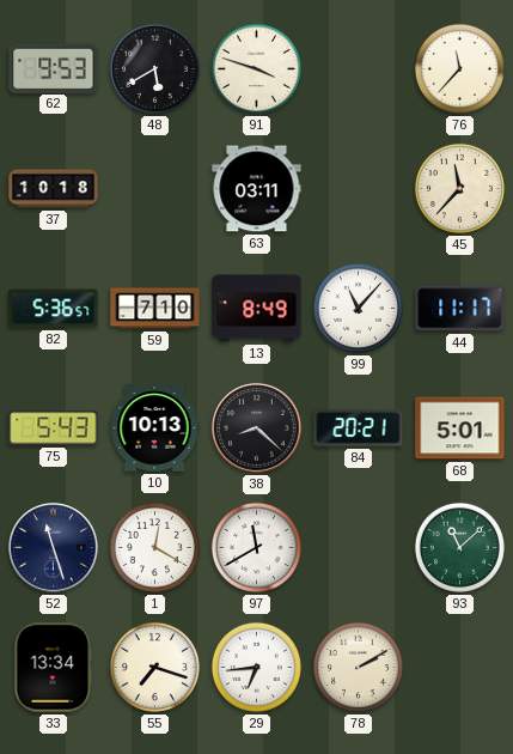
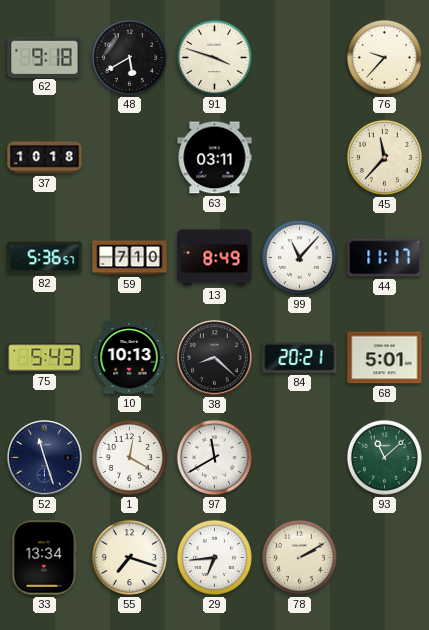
62: 9:53 -> 9:18
76: 11:37 -> 9:37
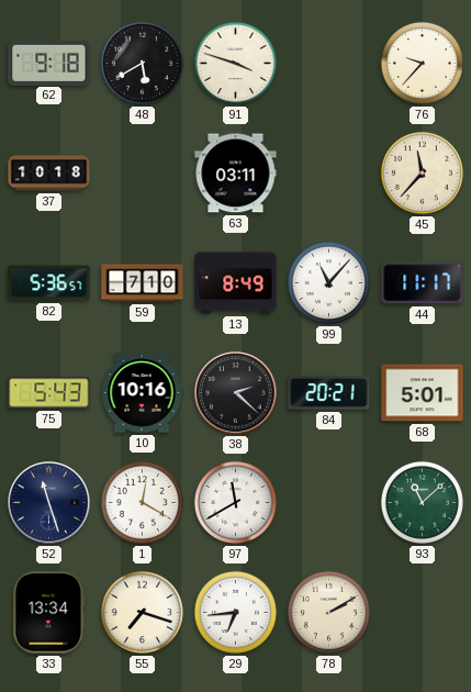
10: 10:13 -> 10:16
38: 8:22 -> 2:22
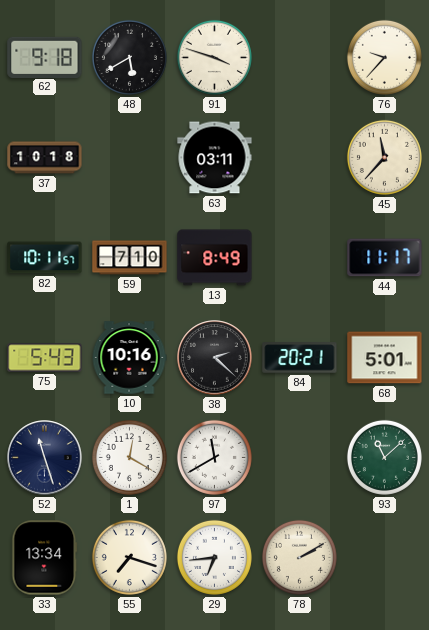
82: 5:36 -> 10:11
99: 11:07 -> none
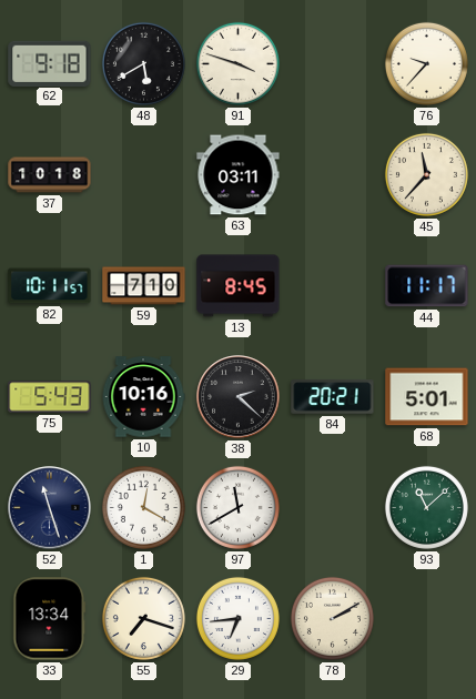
13: 8:49 -> 8:45
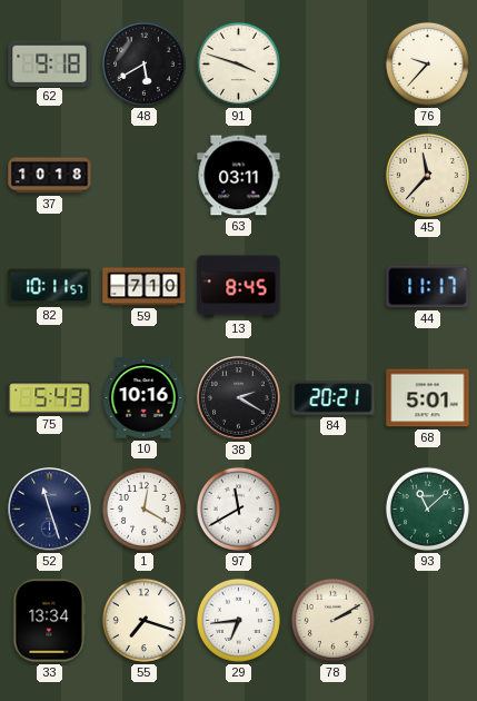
38: 2:22 -> 2:20
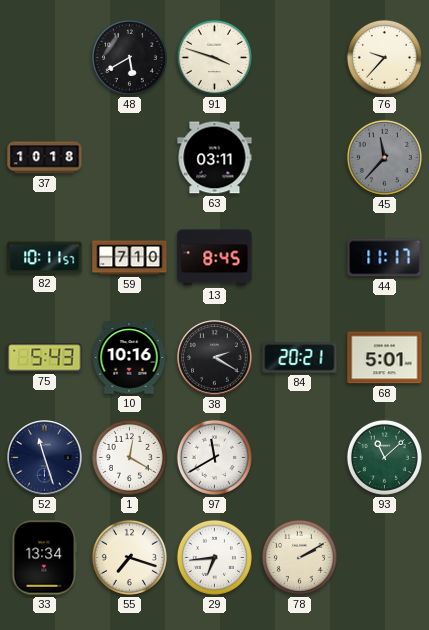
62: 9:18 -> none
45 dial: cream -> grey
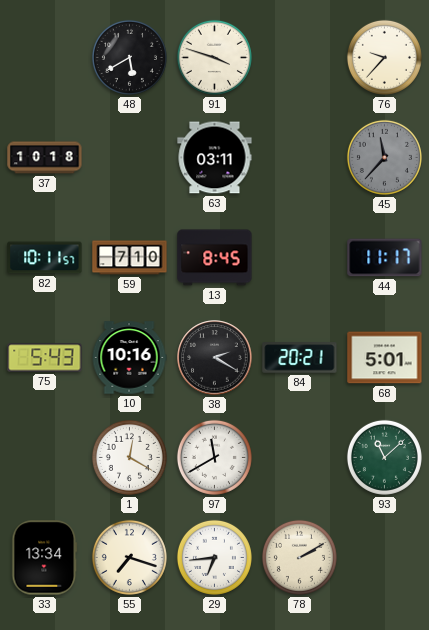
52: 11:27 -> none
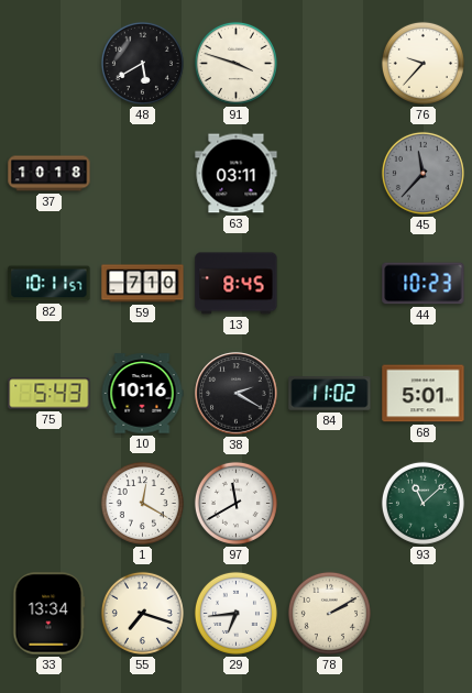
44: 11:17 -> 10:23
84: 20:21 -> 11:02
